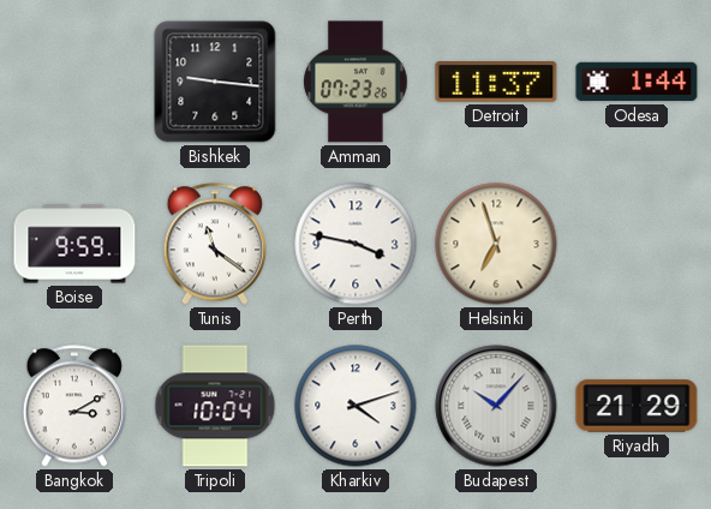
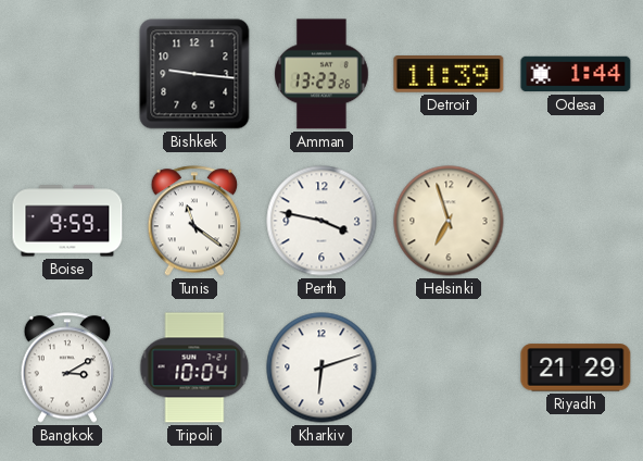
Amman: 07:23 -> 13:23
Detroit: 11:37 -> 11:39
Kharkiv: 4:12 -> 6:12
Budapest: 10:07 -> none
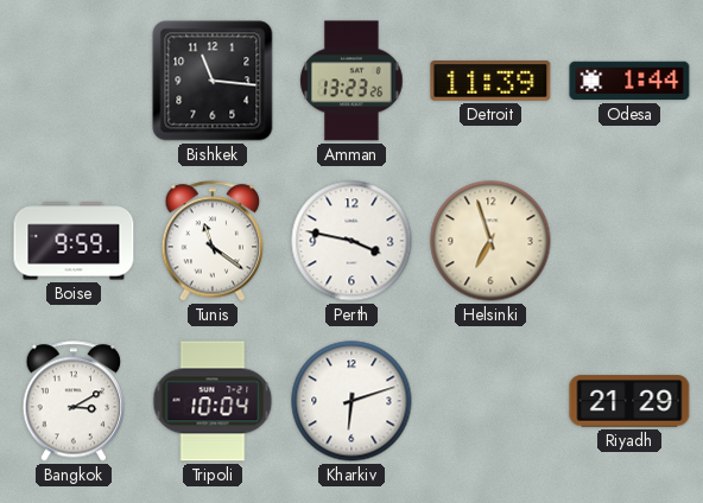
Bishkek: 9:16 -> 11:16
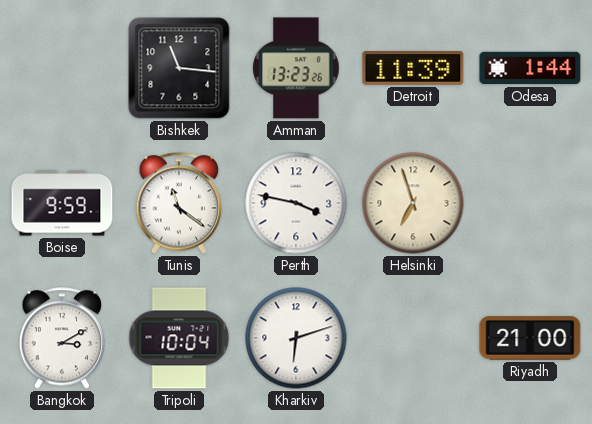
Riyadh: 21:29 -> 21:00
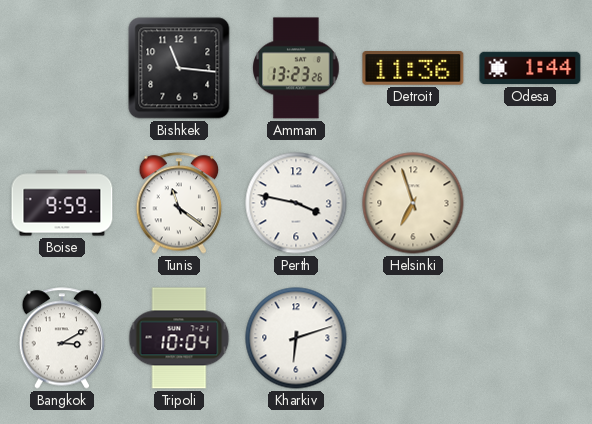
Detroit: 11:39 -> 11:36
Riyadh: 21:00 -> none
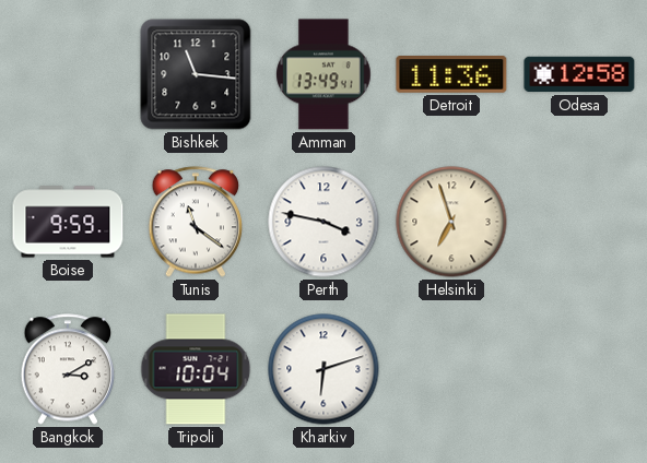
Amman: 13:23 -> 13:49
Odesa: 1:44 -> 12:58
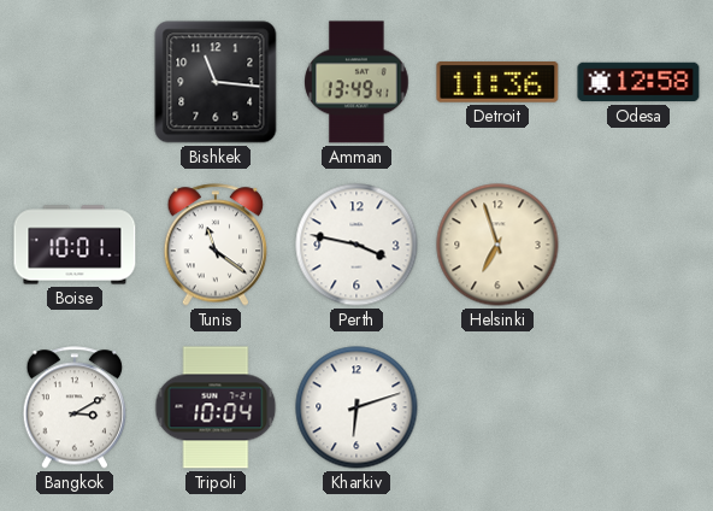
Boise: 9:59 -> 10:01
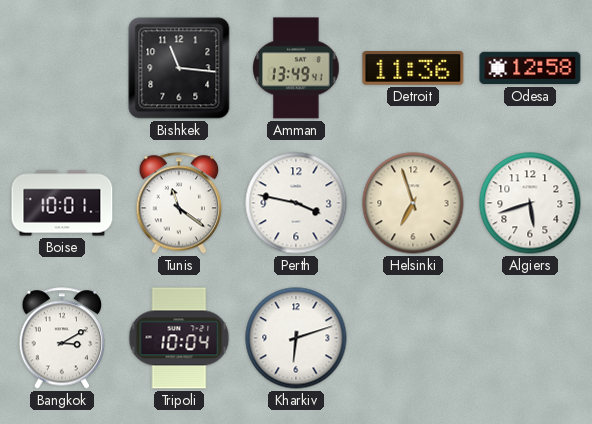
Algiers: none -> 5:42
